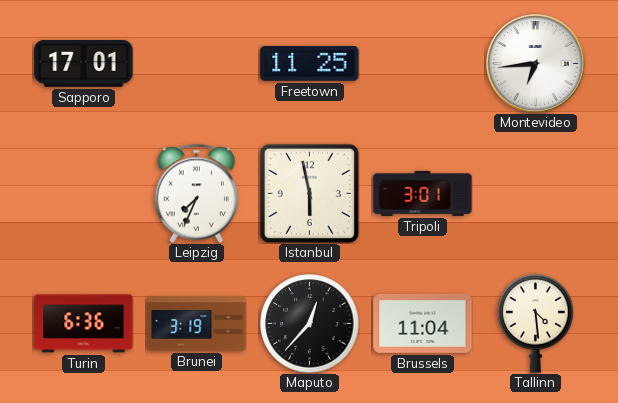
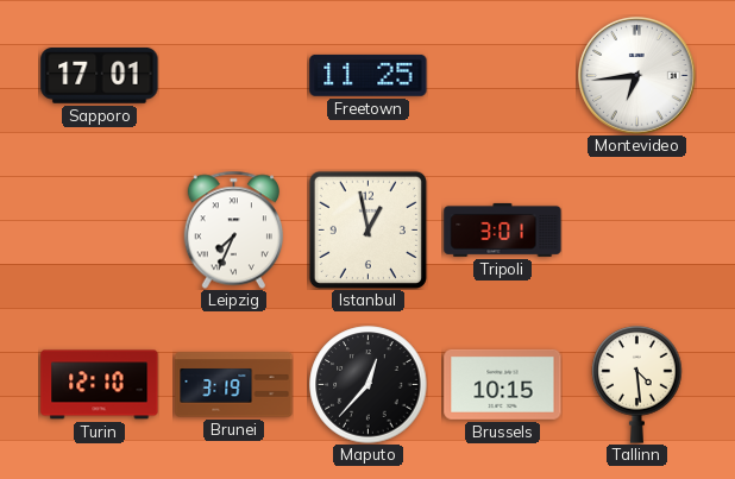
Istanbul: 5:58 -> 12:58
Turin: 6:36 -> 12:10
Brussels: 11:04 -> 10:15
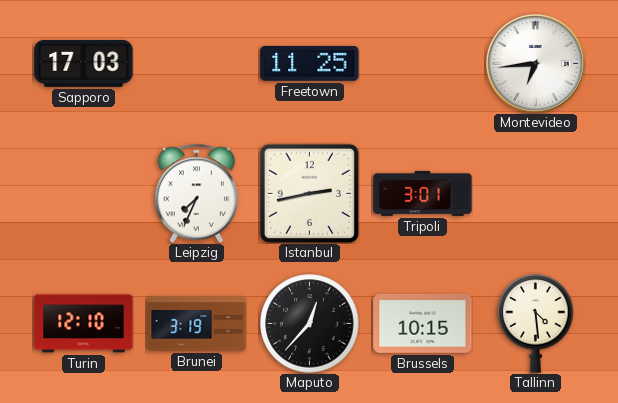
Sapporo: 17:01 -> 17:03
Istanbul: 12:58 -> 2:43
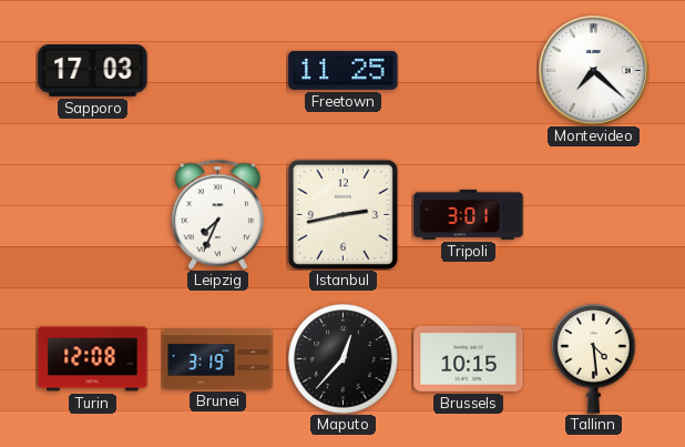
Montevideo: 6:44 -> 7:22
Turin: 12:10 -> 12:08
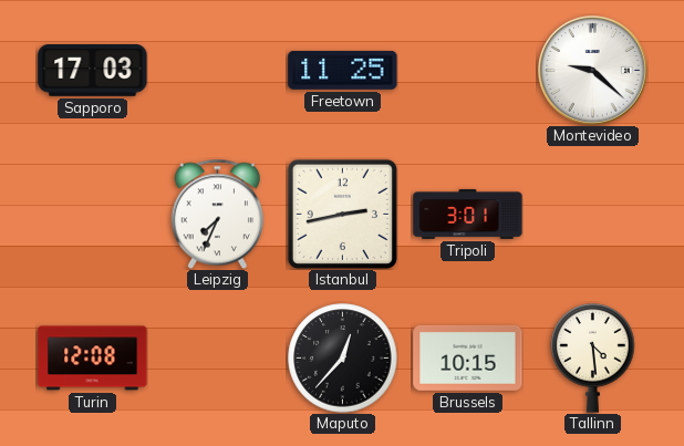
Montevideo: 7:22 -> 9:22
Brunei: 3:19 -> none
